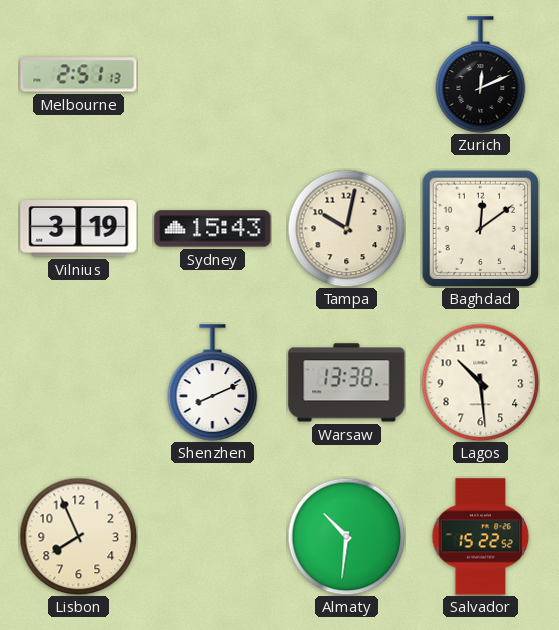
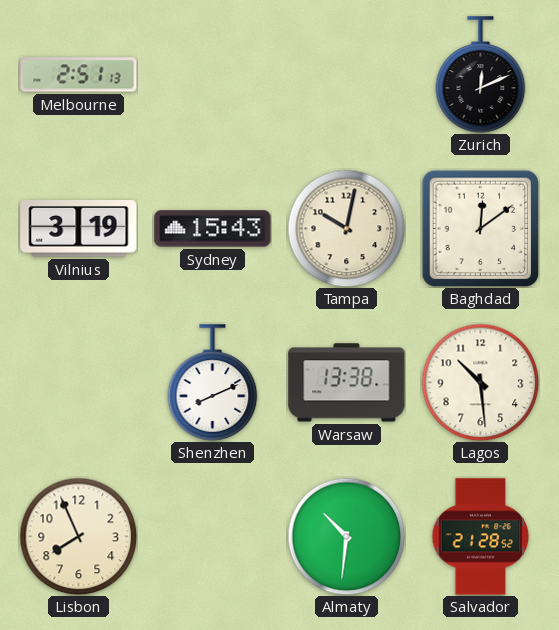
Salvador: 15:22 -> 21:28
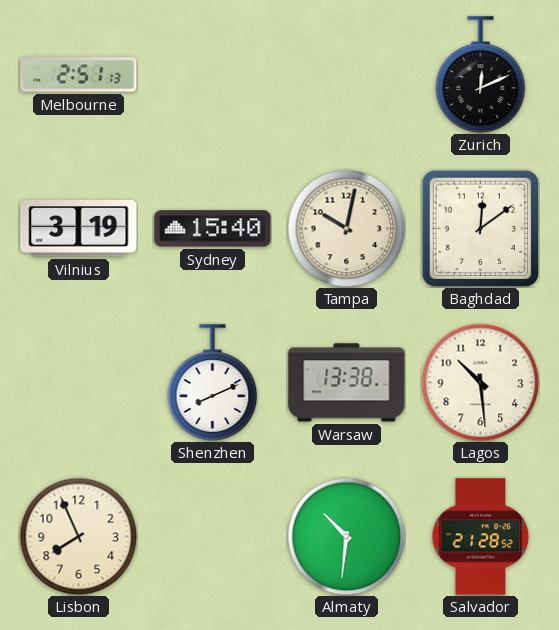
Sydney: 15:43 -> 15:40
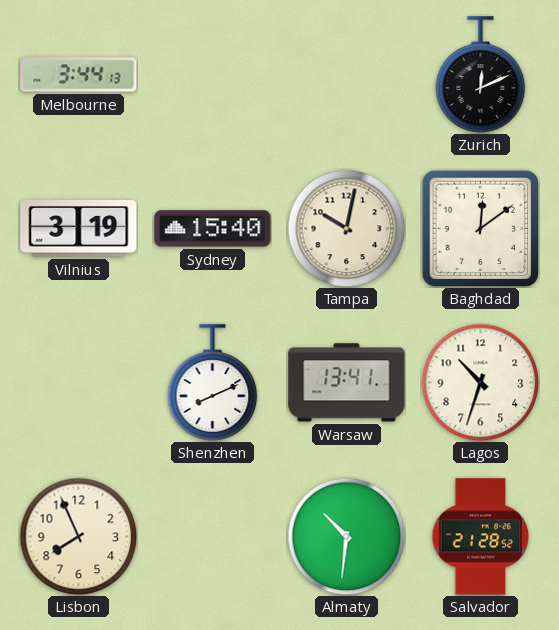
Melbourne: 2:51 -> 3:44
Warsaw: 13:38 -> 13:41
Lagos: 10:29 -> 10:33
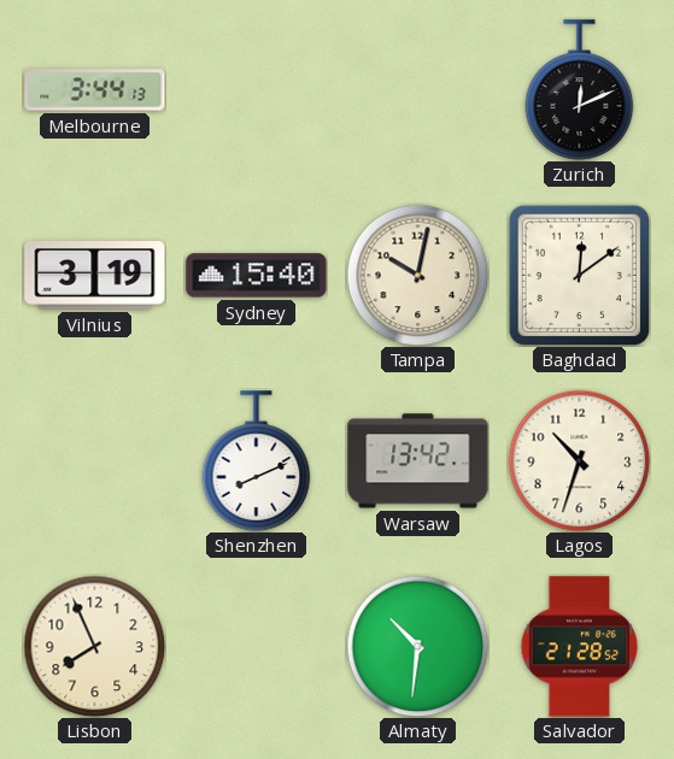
Warsaw: 13:41 -> 13:42
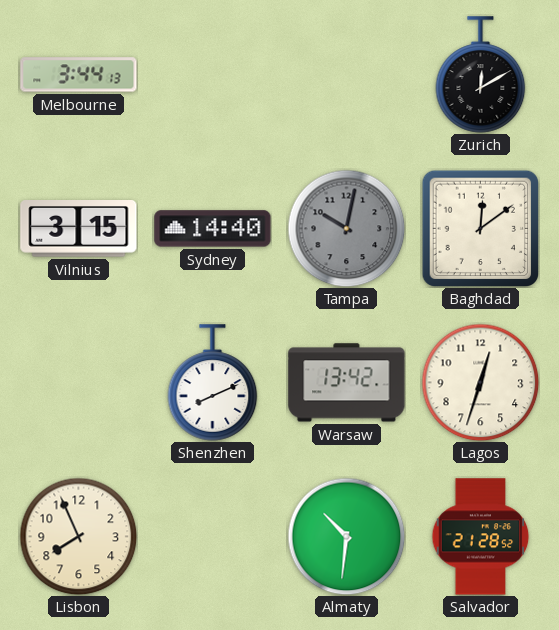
Zurich: 12:11 -> 12:10
Vilnius: 3:19 -> 3:15
Sydney: 15:40 -> 14:40
Tampa dial: cream -> grey
Lagos: 10:33 -> 12:33
